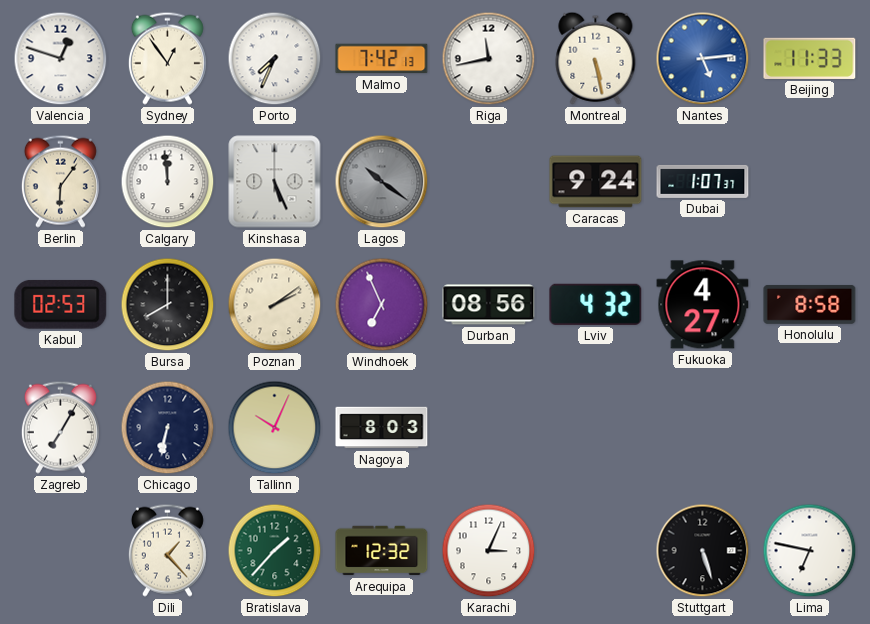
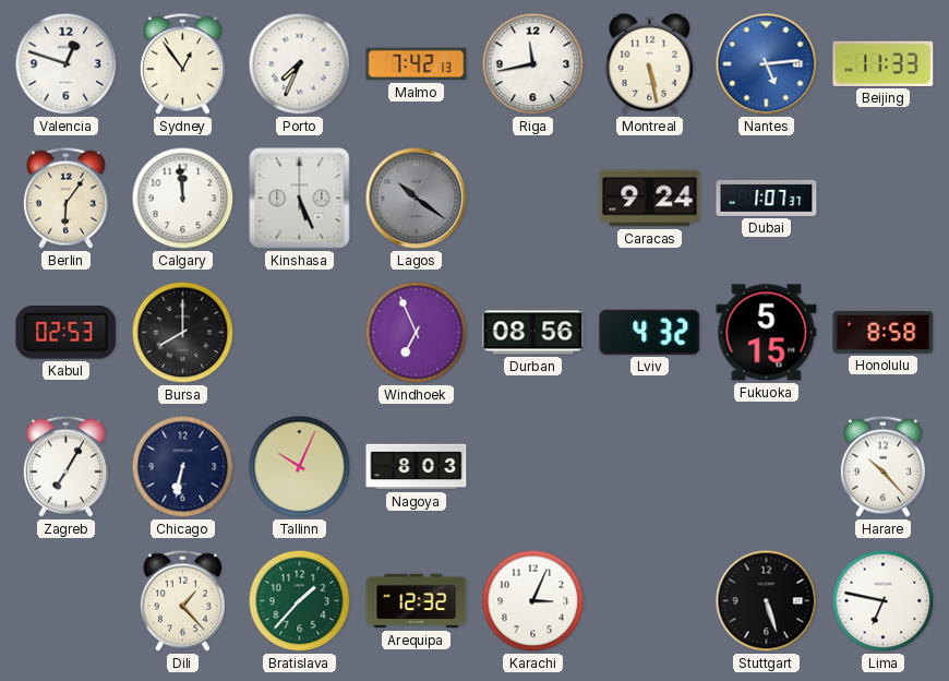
Poznan: 2:09 -> none
Fukuoka: 4:27 -> 5:15
Harare: none -> 10:23
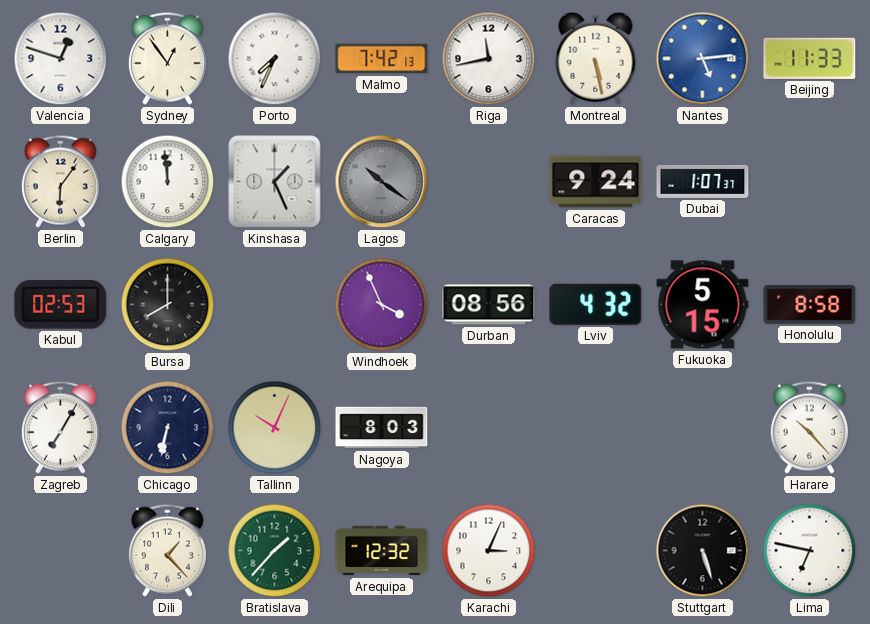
Kinshasa: 5:26 -> 1:26
Windhoek: 6:56 -> 3:56
